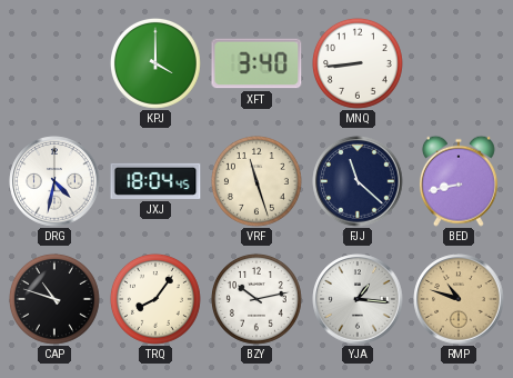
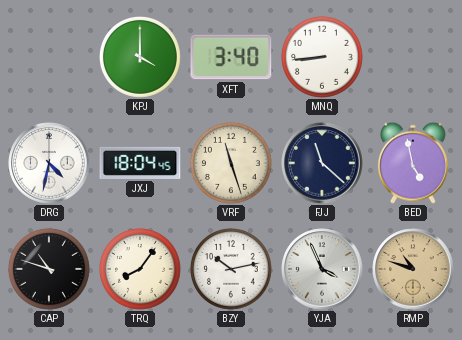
BED: 8:43 -> 4:58
YJA: 1:16 -> 3:56
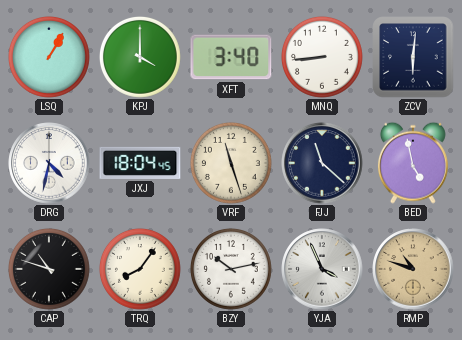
LSQ: none -> 1:05
ZCV: none -> 6:01
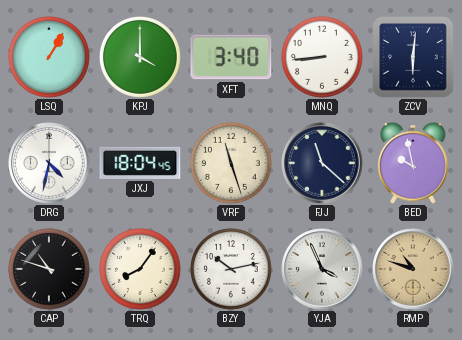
BED: 4:58 -> 9:58
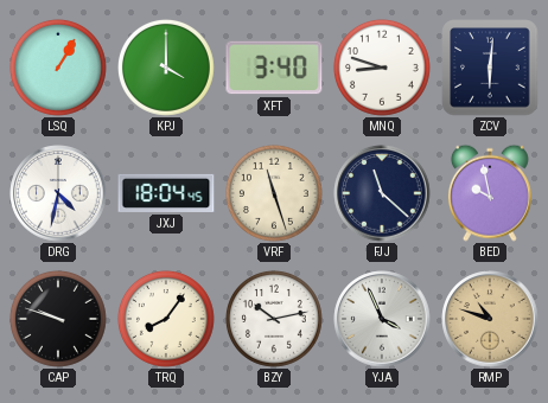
MNQ: 8:44 -> 8:48
CAP: 10:48 -> 9:48
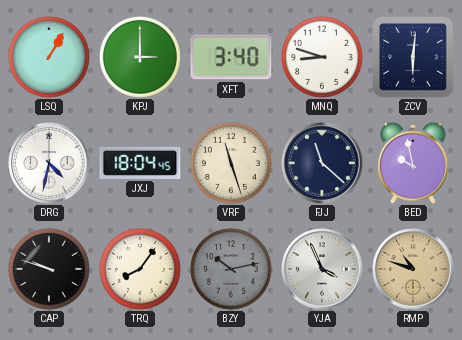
KPJ: 4:00 -> 3:00
BZY dial: white -> grey
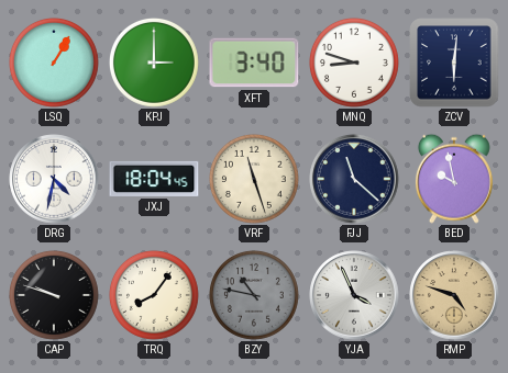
BZY: 10:13 -> 10:47
RMP: 10:48 -> 4:48
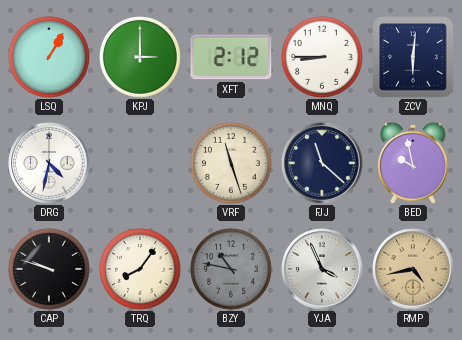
XFT: 3:40 -> 2:12
MNQ: 8:48 -> 8:45
JXJ: 18:04 -> none
RMP: 4:48 -> 4:43
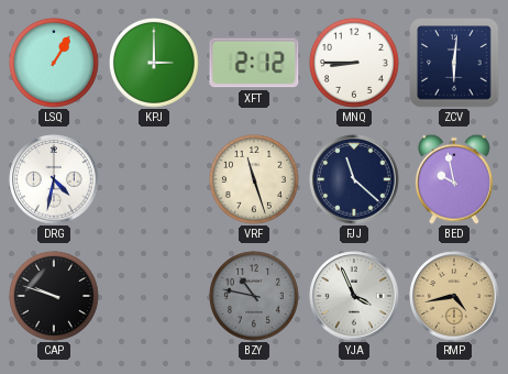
TRQ: 8:06 -> none
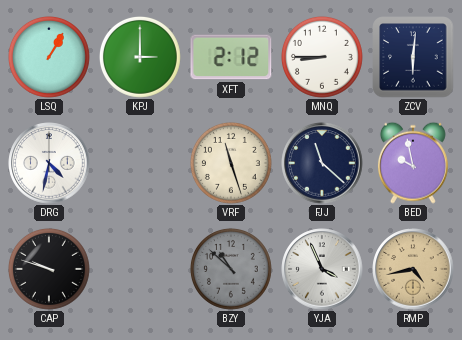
BZY: 10:47 -> 10:52
